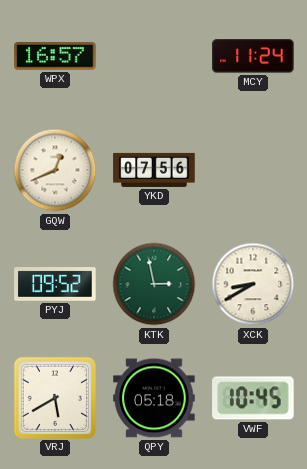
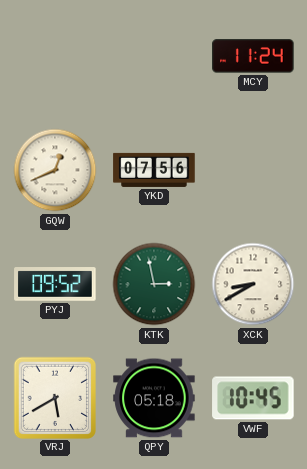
WPX: 16:57 -> none
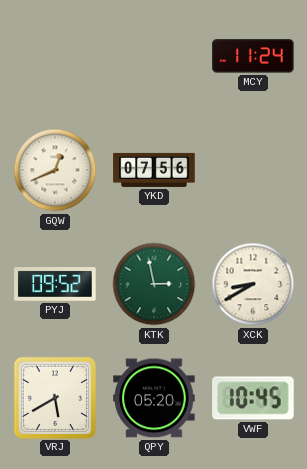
QPY: 05:18 -> 05:20
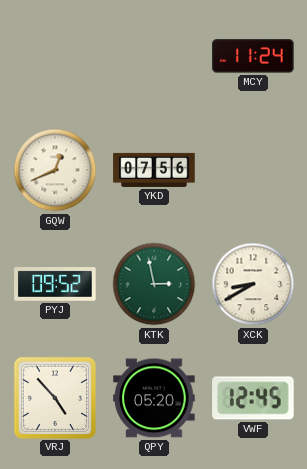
VRJ: 5:40 -> 4:53
VWF: 10:45 -> 12:45
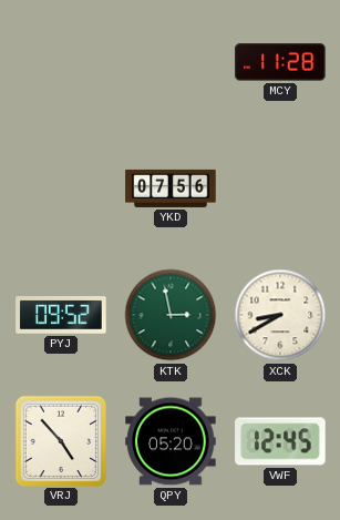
MCY: 11:24 -> 11:28
GQW: 12:41 -> none
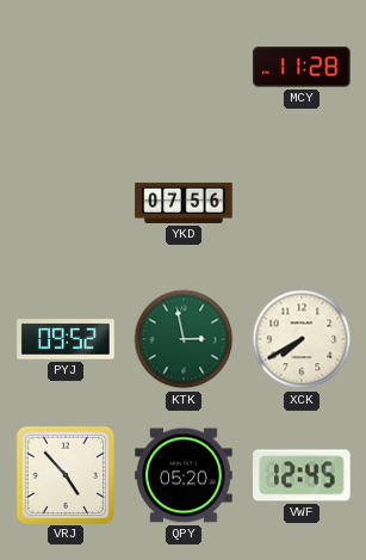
XCK: 8:40 -> 7:40
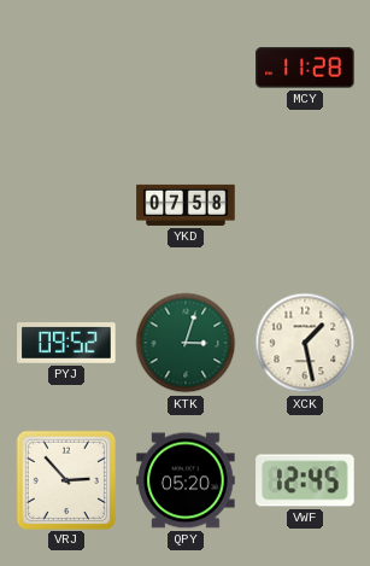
YKD: 07:56 -> 07:58
KTK: 2:58 -> 3:03
XCK: 7:40 -> 1:28
VRJ: 4:53 -> 2:53
